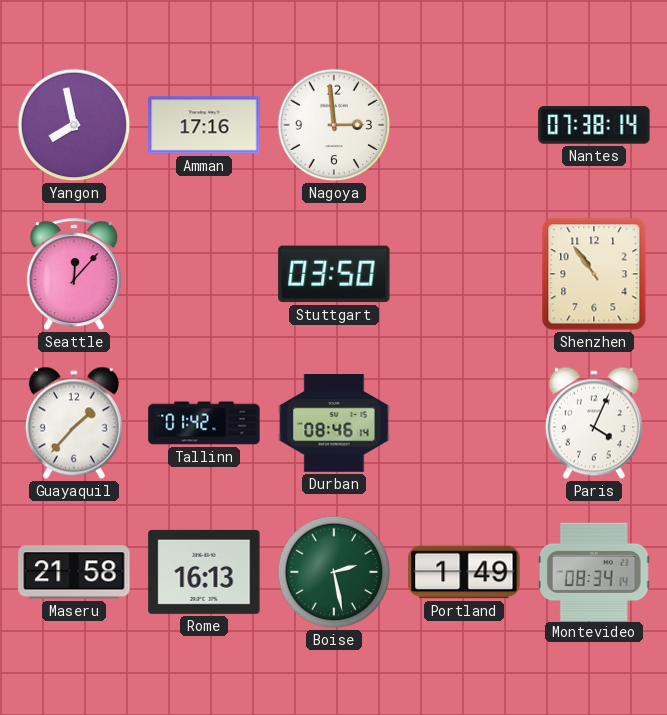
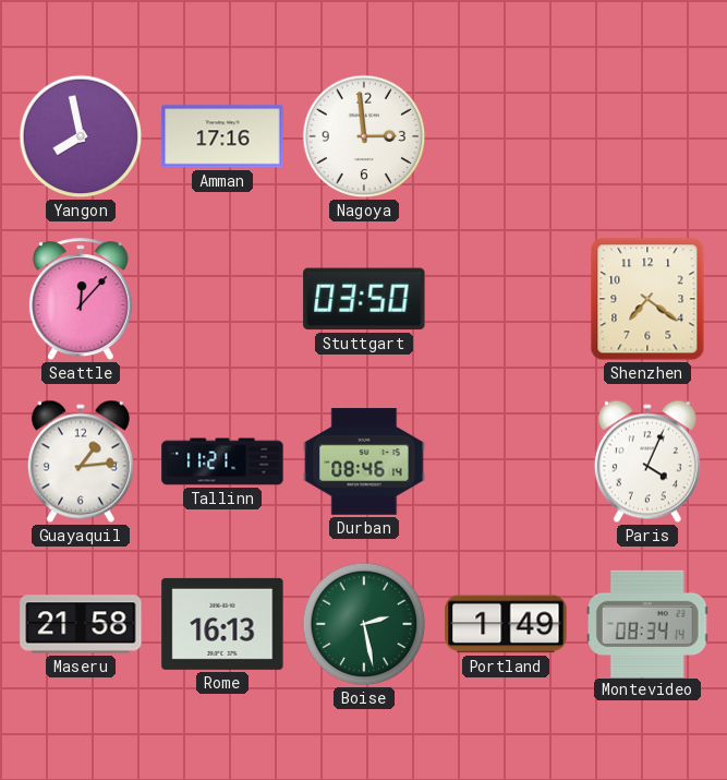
Nantes: 07:38 -> none
Shenzhen: 10:54 -> 7:21
Guayaquil: 1:37 -> 1:14
Tallinn: 01:42 -> 11:21
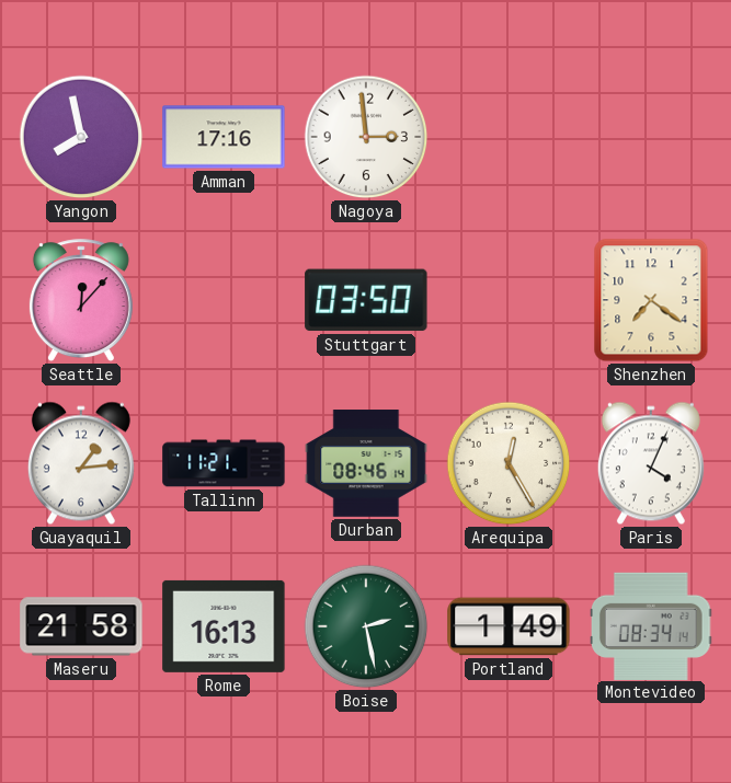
Arequipa: none -> 12:25
